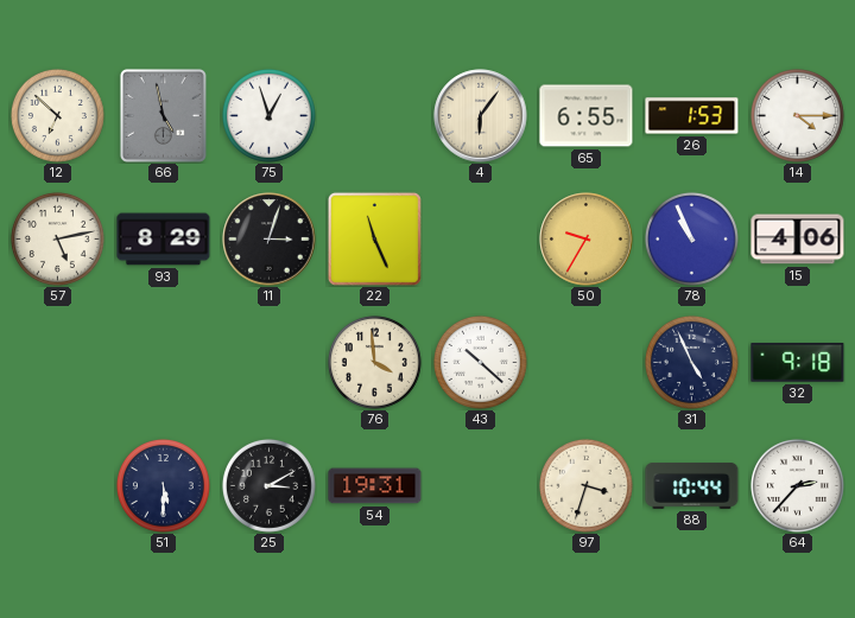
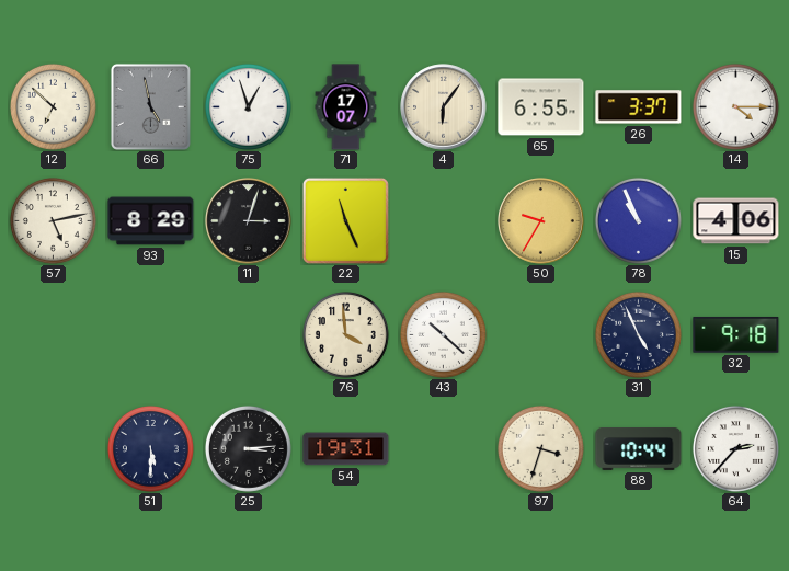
71: none -> 17:07
26: 1:53 -> 3:37
25: 3:10 -> 3:14
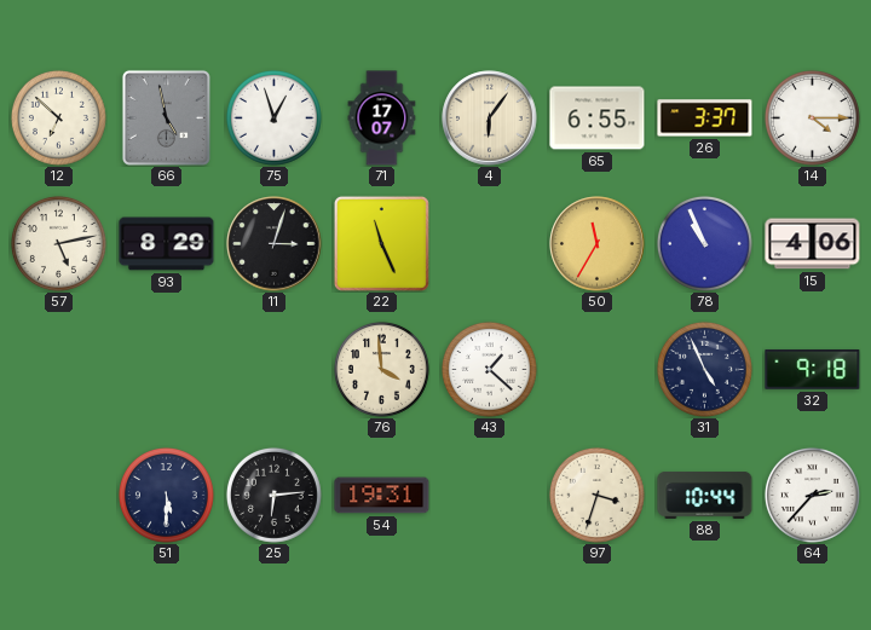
50: 9:35 -> 11:35
43: 10:22 -> 1:22
25: 3:14 -> 6:14
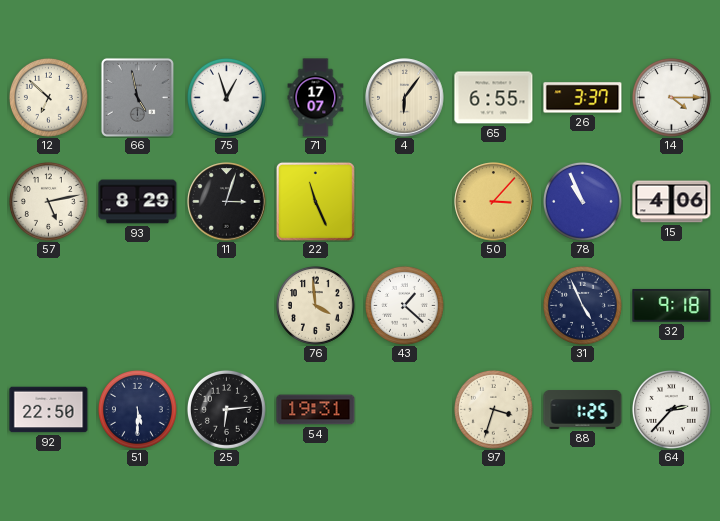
50: 11:35 -> 3:07
92: none -> 22:50
88: 10:44 -> 1:25
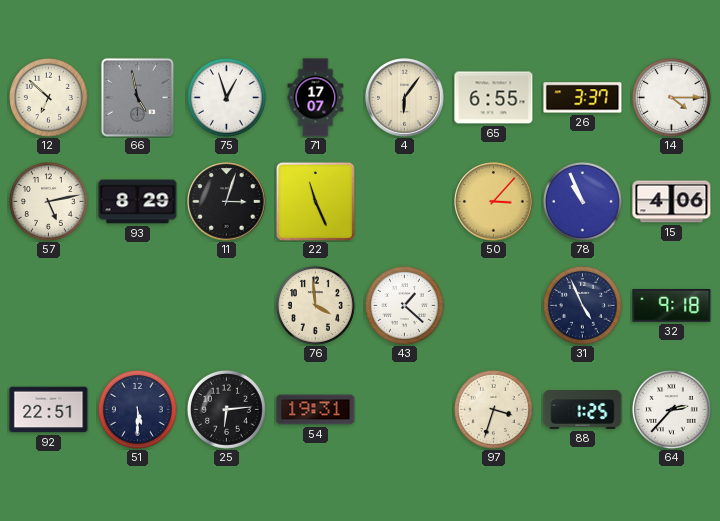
92: 22:50 -> 22:51
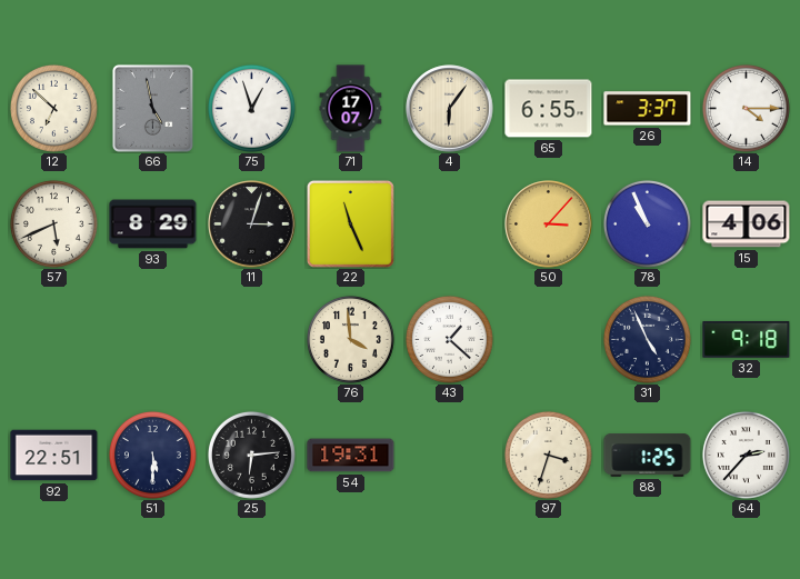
57: 5:13 -> 5:41
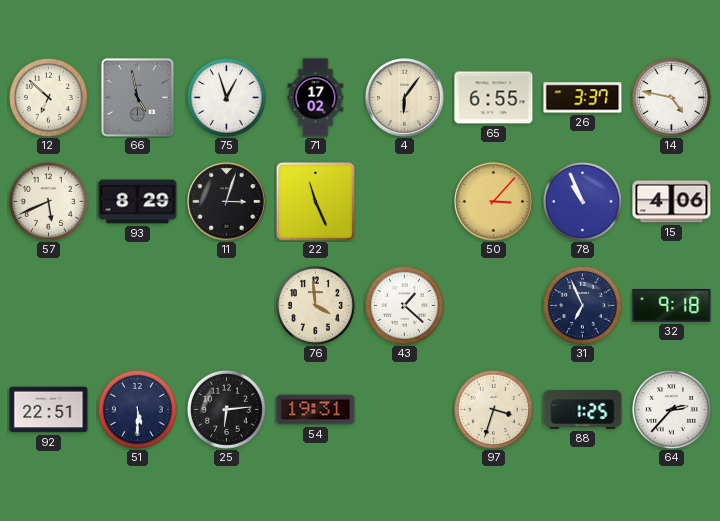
71: 17:07 -> 17:02
14: 4:15 -> 4:47
31: 4:56 -> 6:56
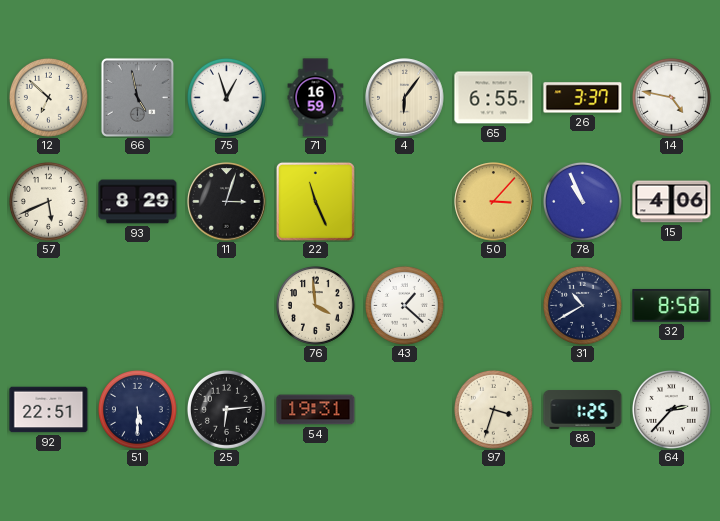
71: 17:02 -> 16:59
31: 6:56 -> 10:40
32: 9:18 -> 8:58
